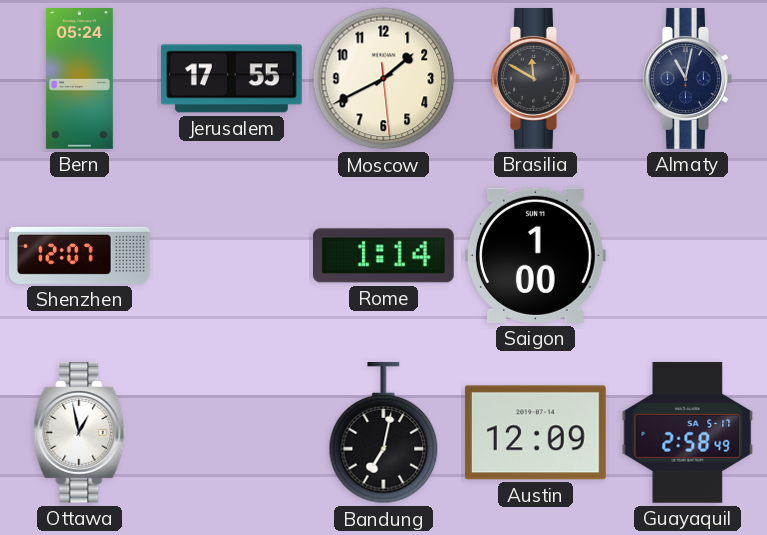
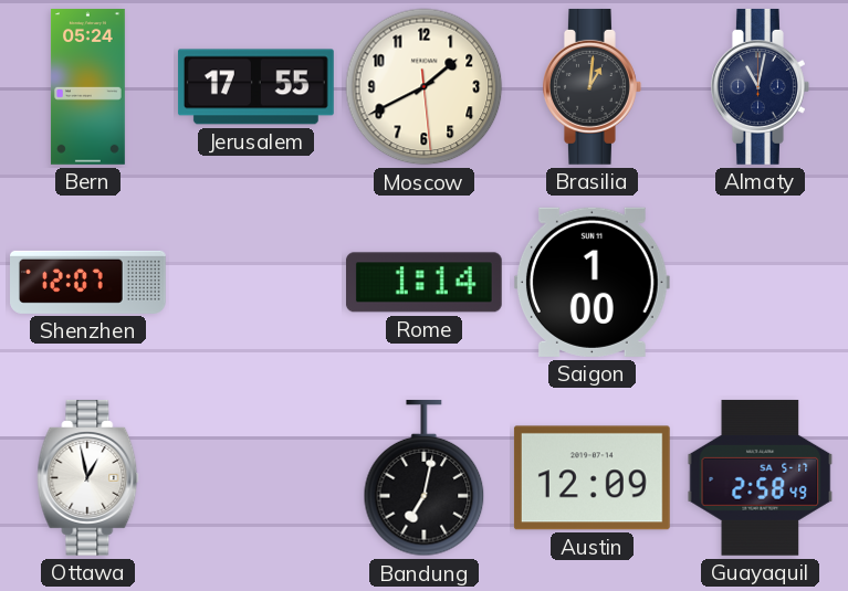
Brasilia: 11:50 -> 1:01
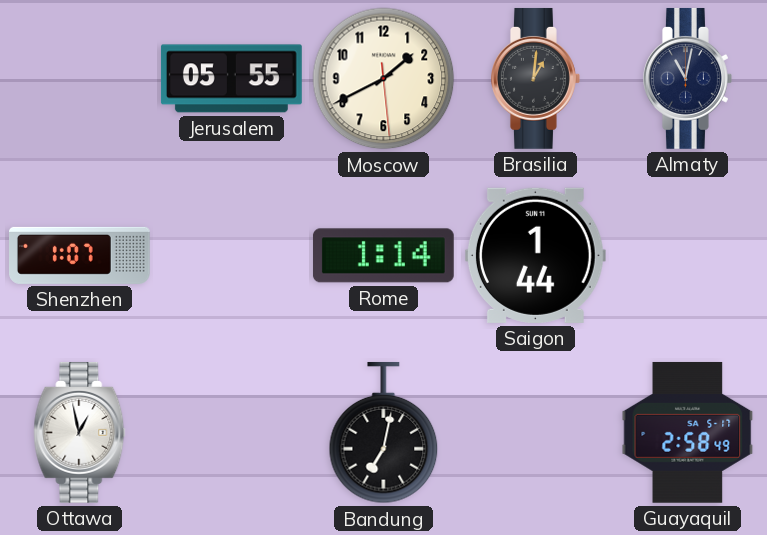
Bern: 05:24 -> none
Jerusalem: 17:55 -> 05:55
Shenzhen: 12:07 -> 1:07
Saigon: 1:00 -> 1:44
Austin: 12:09 -> none
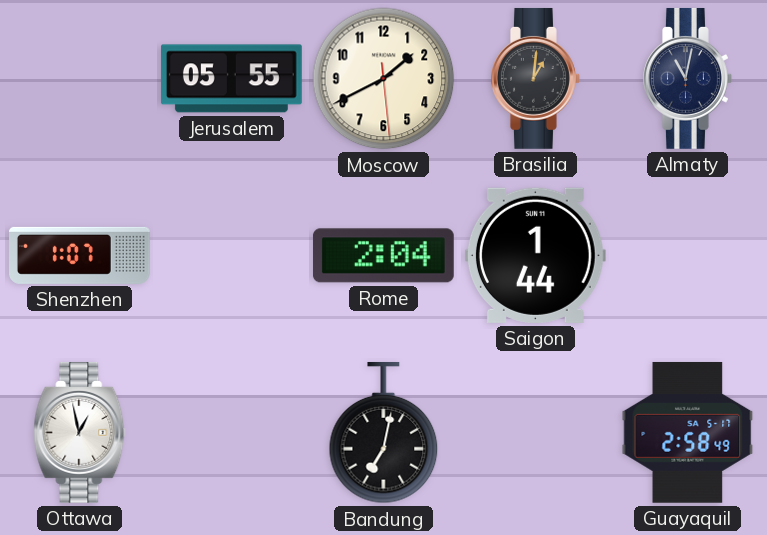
Rome: 1:14 -> 2:04
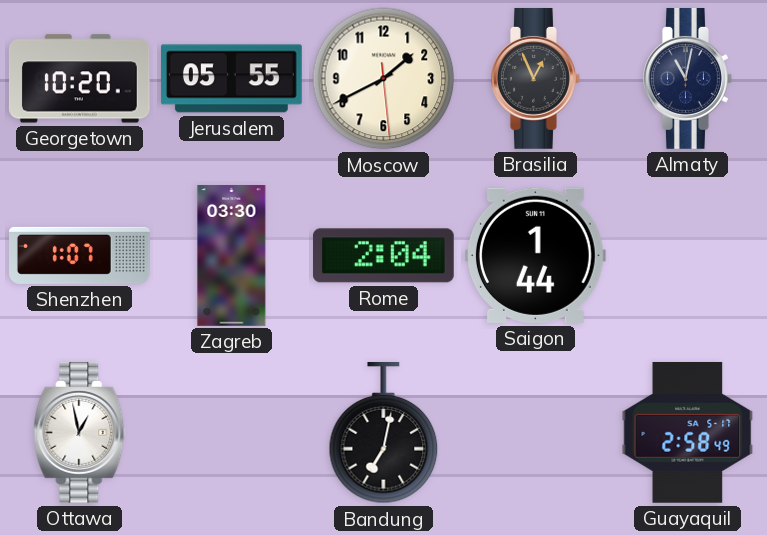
Georgetown: none -> 10:20
Brasilia: 1:01 -> 12:56
Zagreb: none -> 03:30
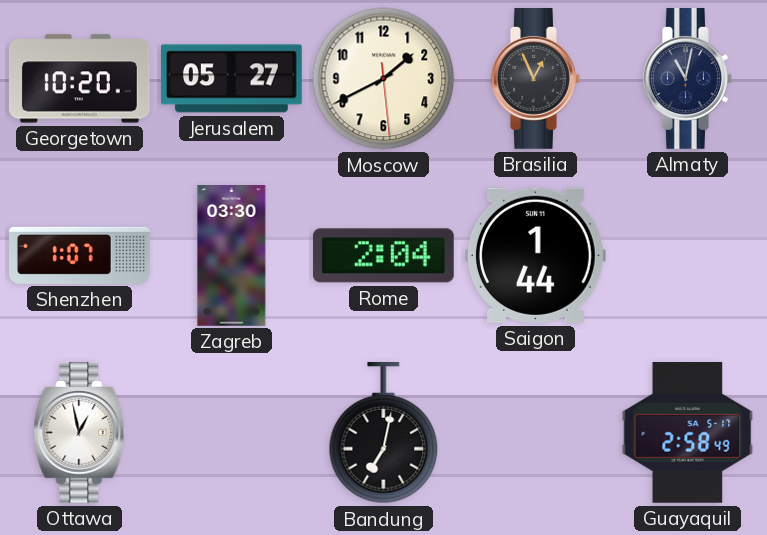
Jerusalem: 05:55 -> 05:27
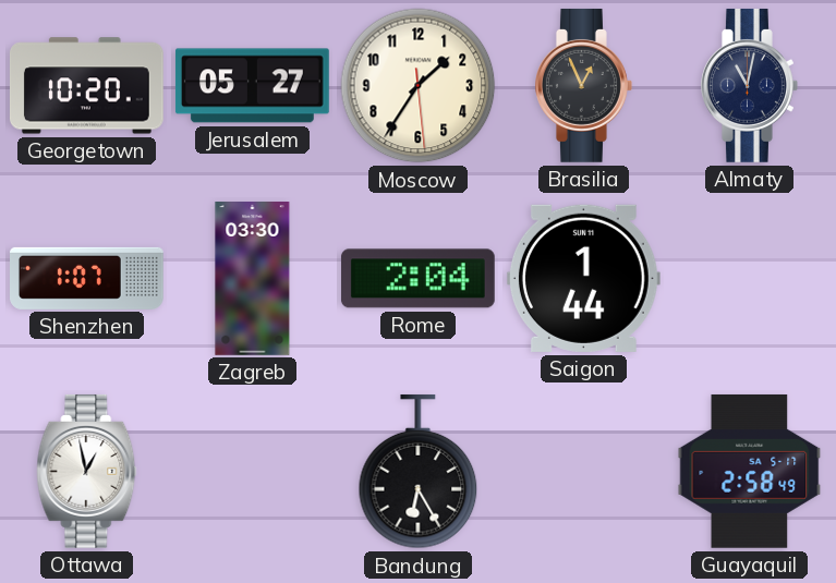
Moscow: 1:40 -> 1:35
Bandung: 7:02 -> 6:25
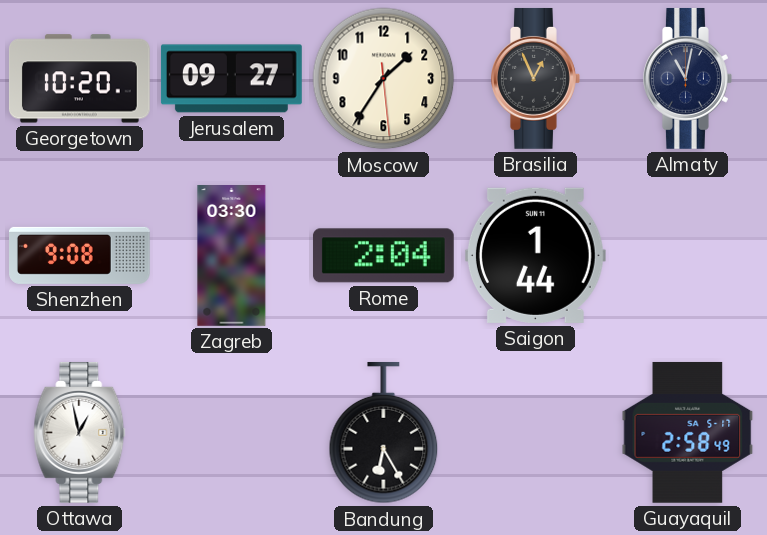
Jerusalem: 05:27 -> 09:27
Shenzhen: 1:07 -> 9:08
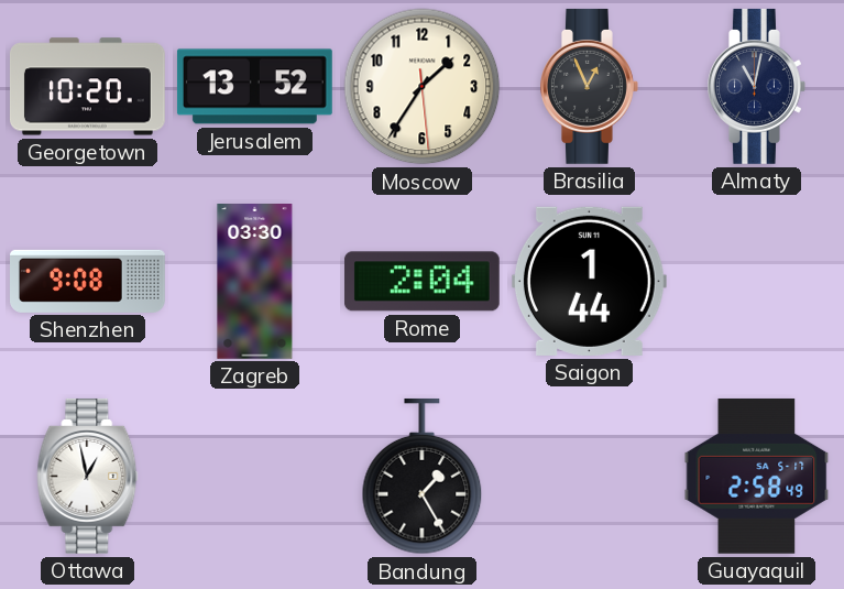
Jerusalem: 09:27 -> 13:52
Bandung: 6:25 -> 1:25
